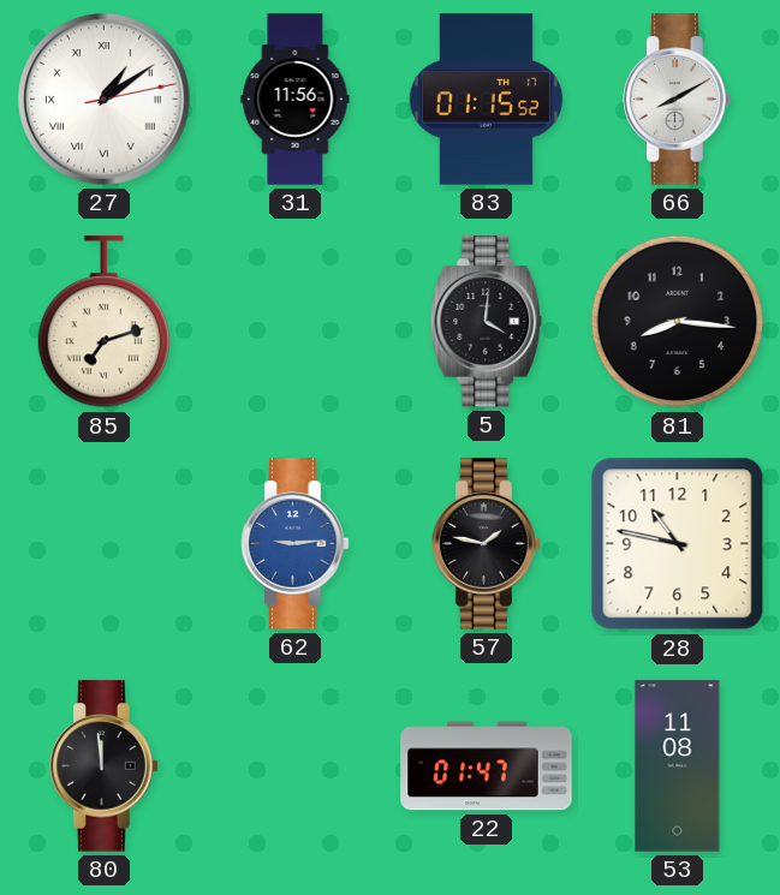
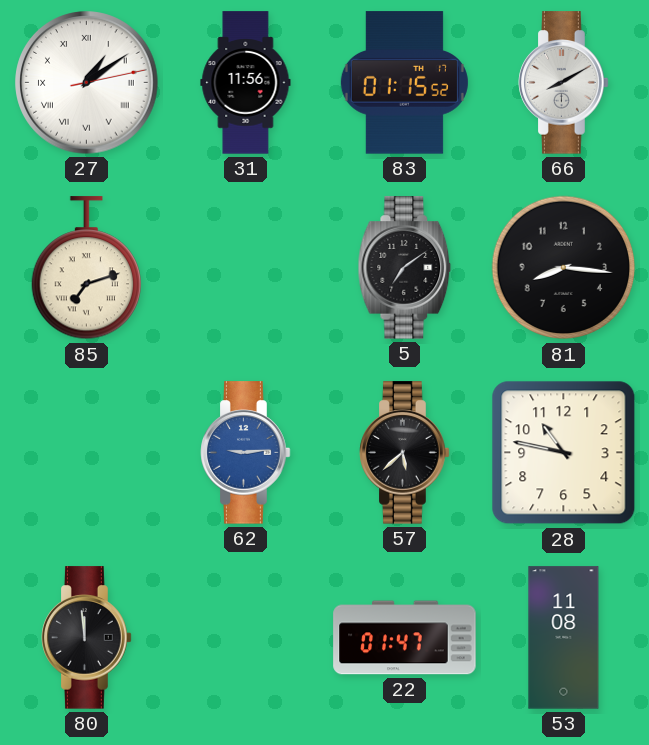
5: 4:01 -> 7:09
57: 1:47 -> 5:38
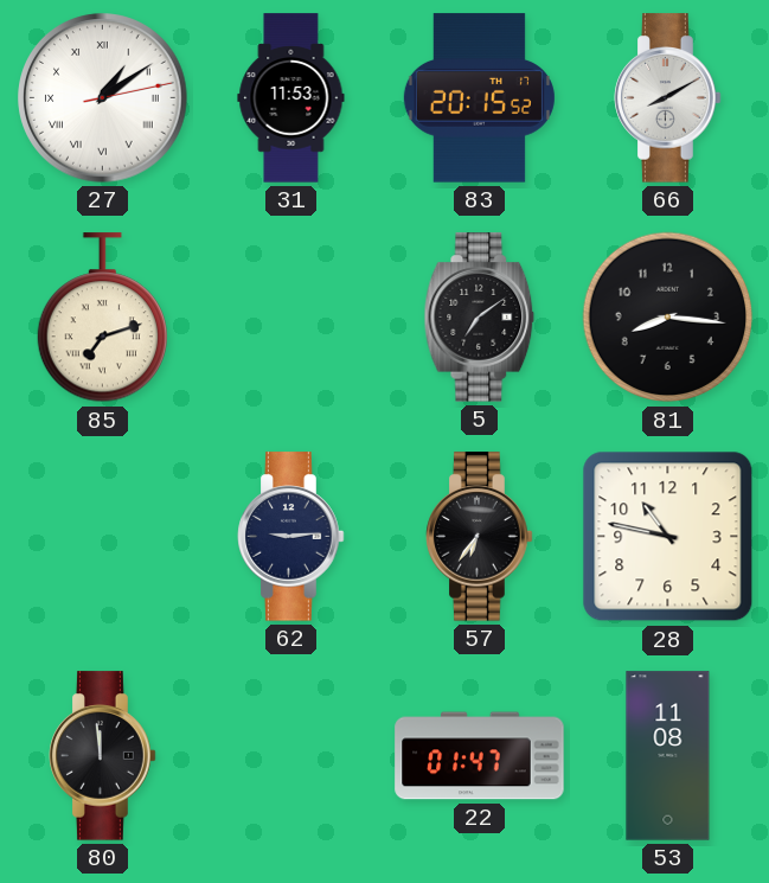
31: 11:56 -> 11:53
83: 01:15 -> 20:15
62 dial: blue -> navy
57: 5:38 -> 6:36
